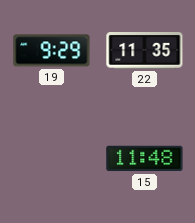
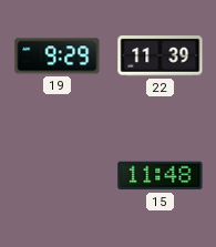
22: 11:35 -> 11:39
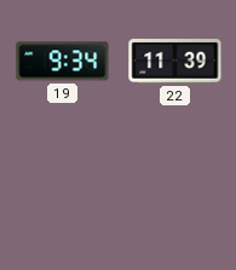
19: 9:29 -> 9:34
15: 11:48 -> none
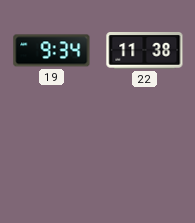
22: 11:39 -> 11:38
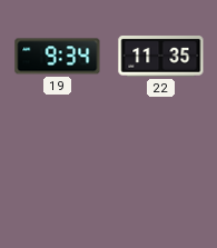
22: 11:38 -> 11:35
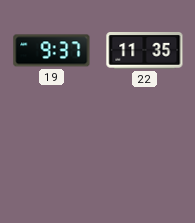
19: 9:34 -> 9:37
